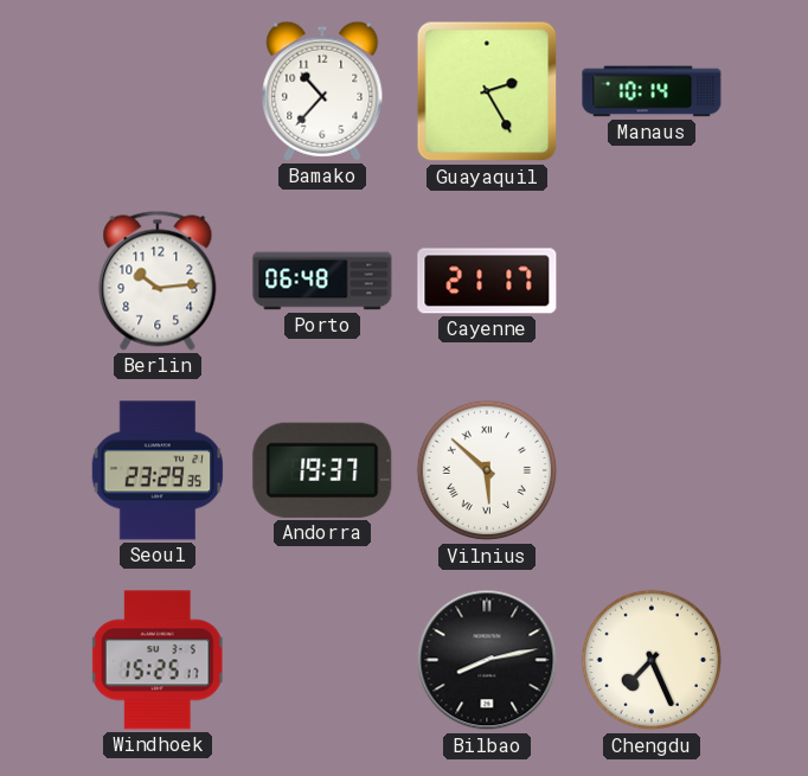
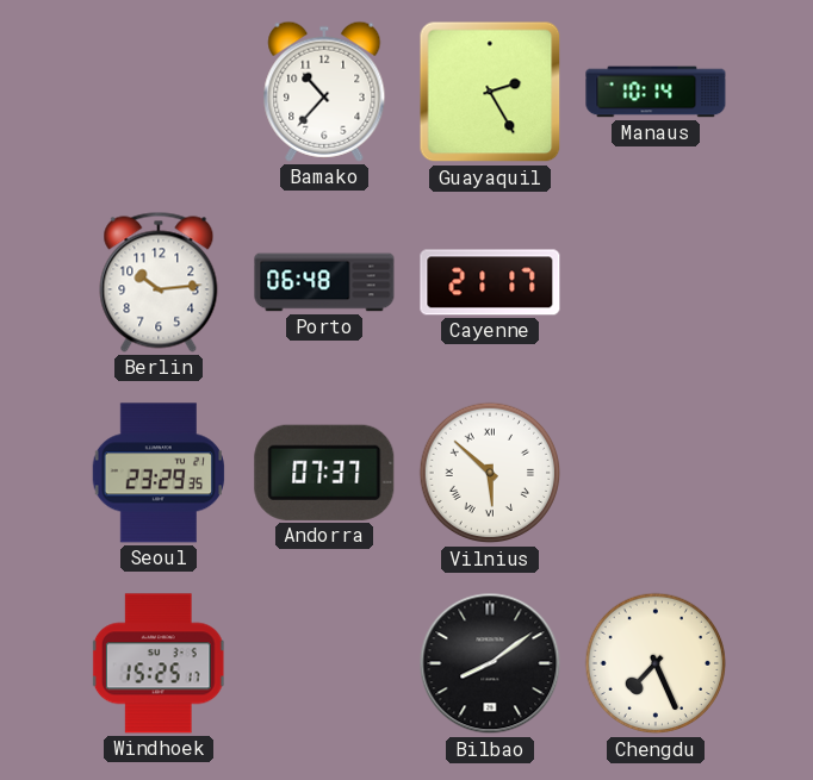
Andorra: 19:37 -> 07:37
Bilbao: 8:13 -> 8:09
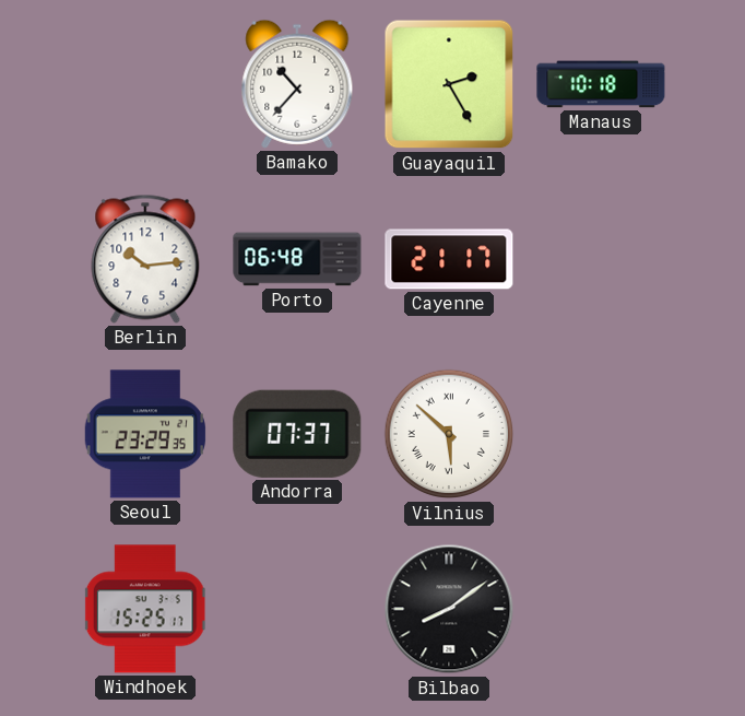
Manaus: 10:14 -> 10:18
Chengdu: 7:26 -> none
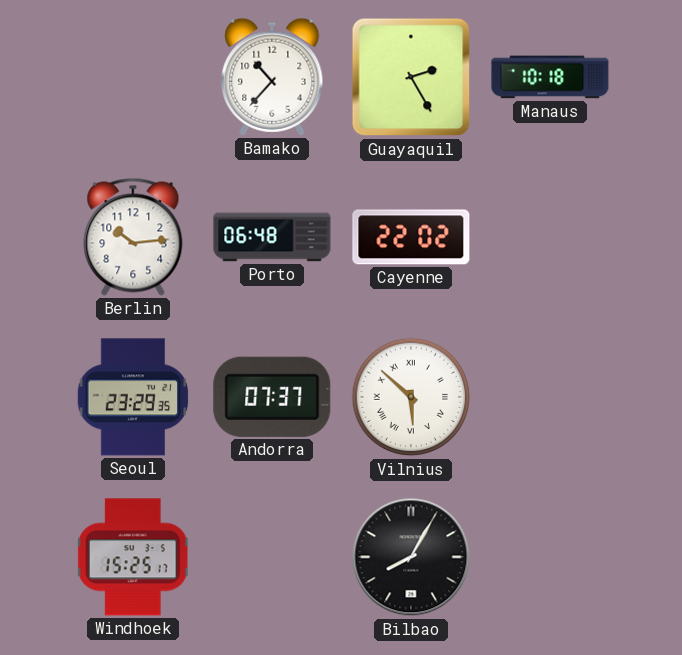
Cayenne: 21:17 -> 22:02
Bilbao: 8:09 -> 8:05
